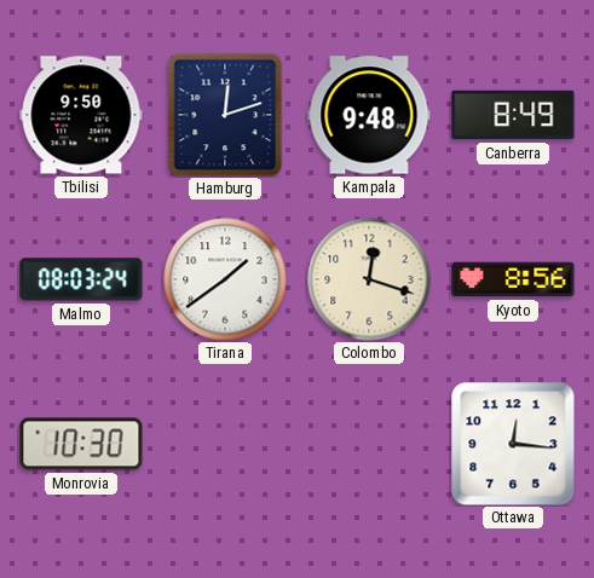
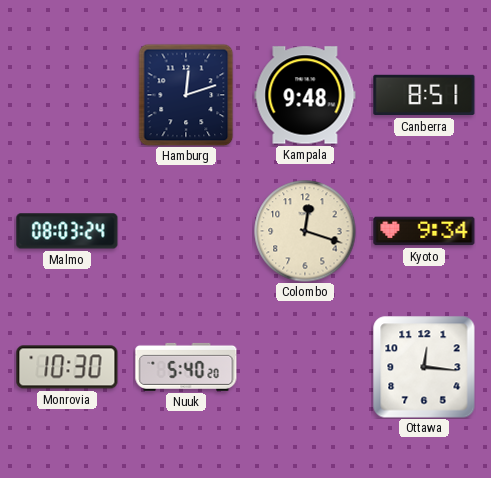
Tbilisi: 9:50 -> none
Canberra: 8:49 -> 8:51
Tirana: 1:39 -> none
Kyoto: 8:56 -> 9:34
Nuuk: none -> 5:40
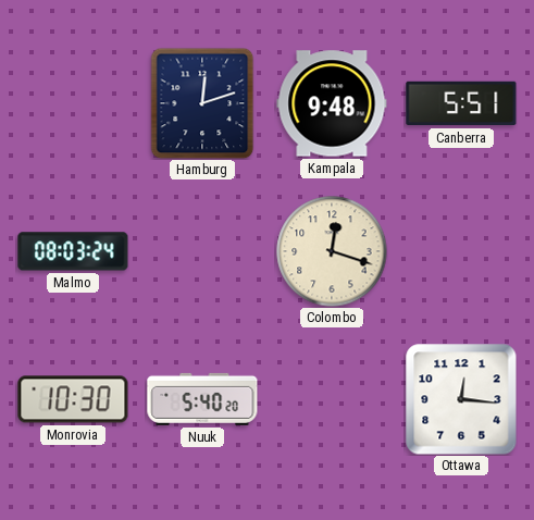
Canberra: 8:51 -> 5:51
Kyoto: 9:34 -> none
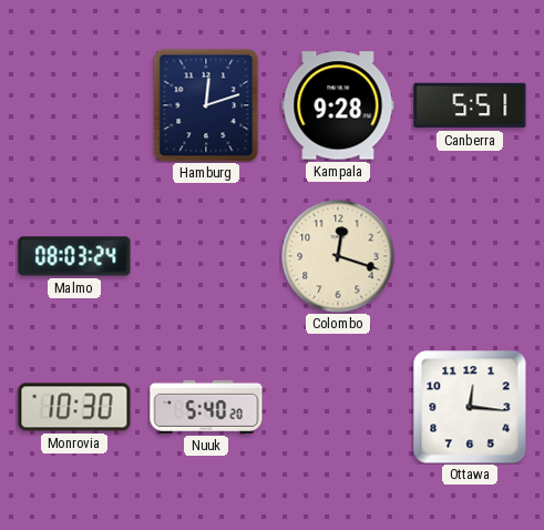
Kampala: 9:48 -> 9:28
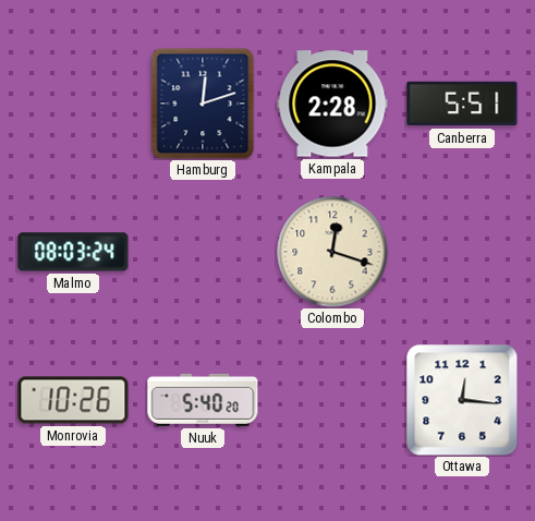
Kampala: 9:28 -> 2:28
Monrovia: 10:30 -> 10:26
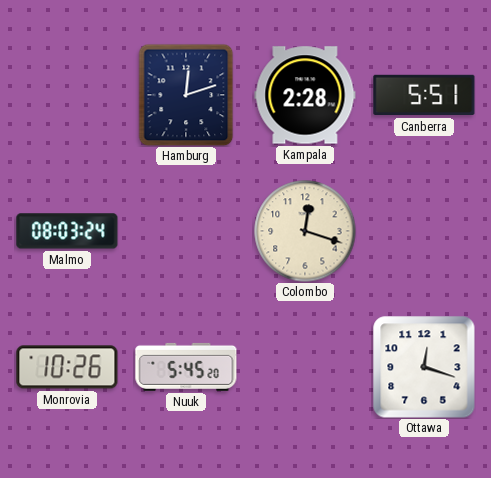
Nuuk: 5:40 -> 5:45
Ottawa: 12:16 -> 12:18
